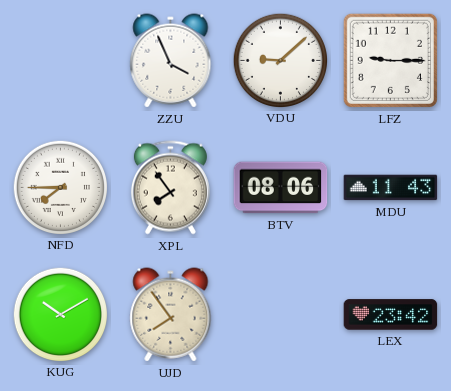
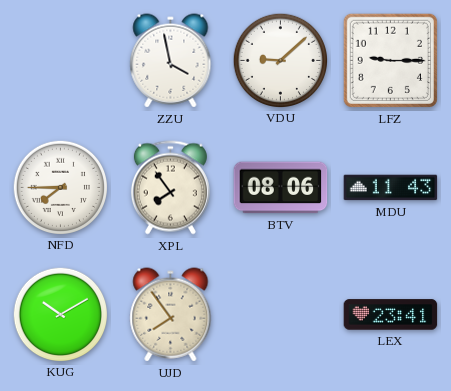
ZZU: 3:56 -> 3:58
LEX: 23:42 -> 23:41
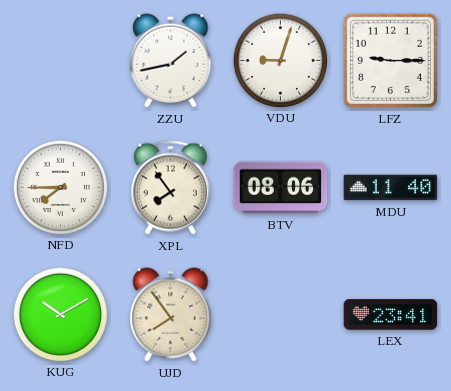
ZZU: 3:58 -> 1:43
VDU: 9:08 -> 9:03
MDU: 11:43 -> 11:40
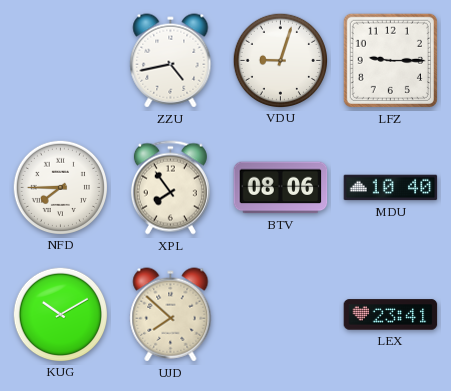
ZZU: 1:43 -> 4:43
MDU: 11:40 -> 10:40
UJD: 7:54 -> 7:52
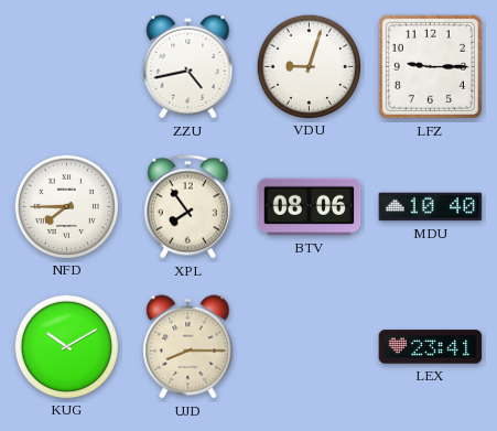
UJD: 7:52 -> 8:15
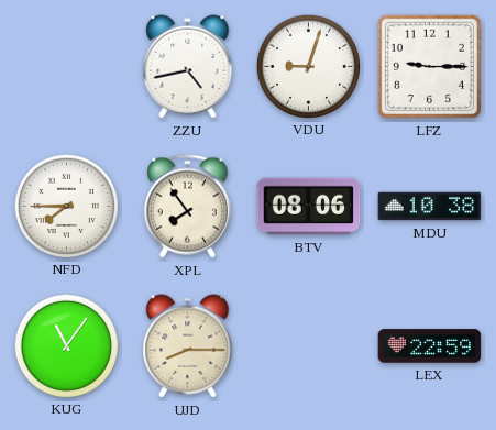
MDU: 10:40 -> 10:38
KUG: 10:10 -> 11:06
LEX: 23:41 -> 22:59
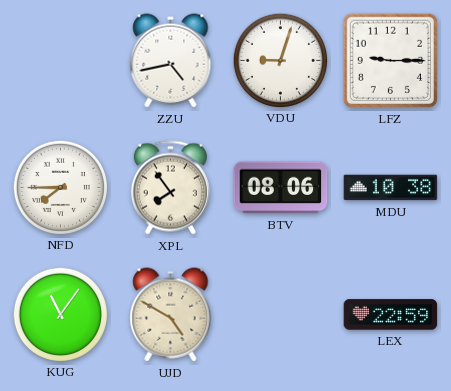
UJD: 8:15 -> 4:50
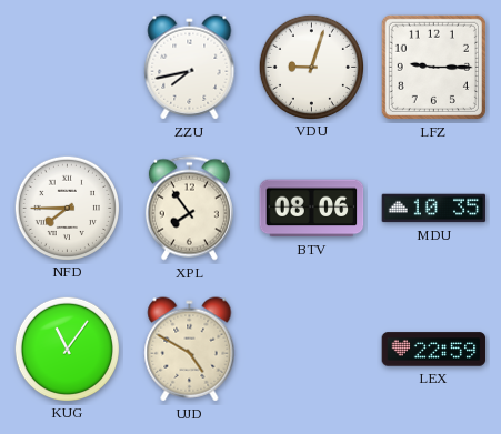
ZZU: 4:43 -> 7:43
MDU: 10:38 -> 10:35
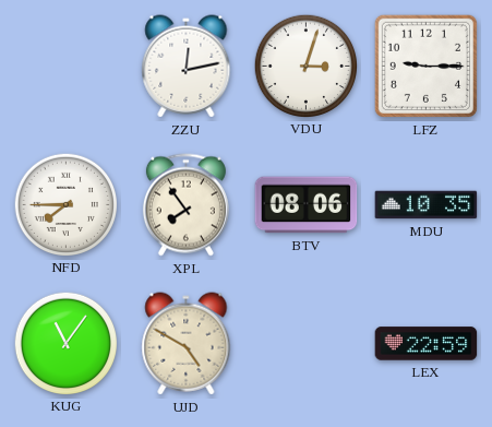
ZZU: 7:43 -> 12:13
VDU: 9:03 -> 3:03
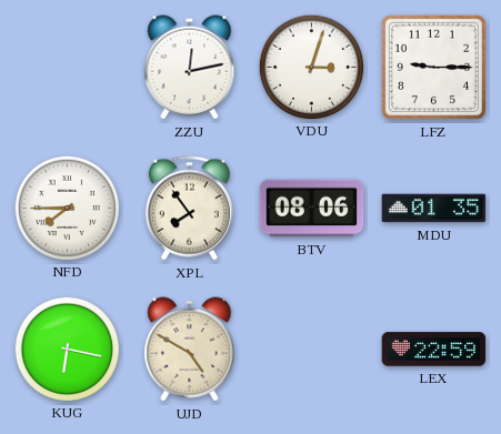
MDU: 10:35 -> 01:35
KUG: 11:06 -> 6:17
